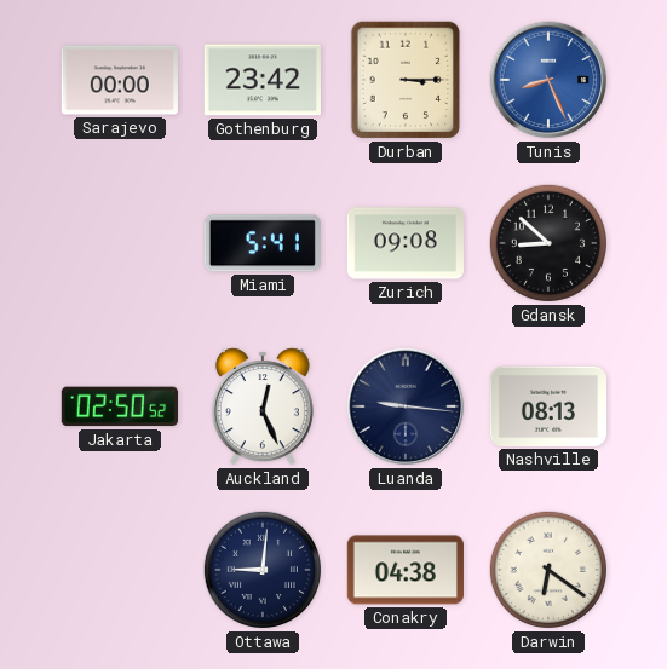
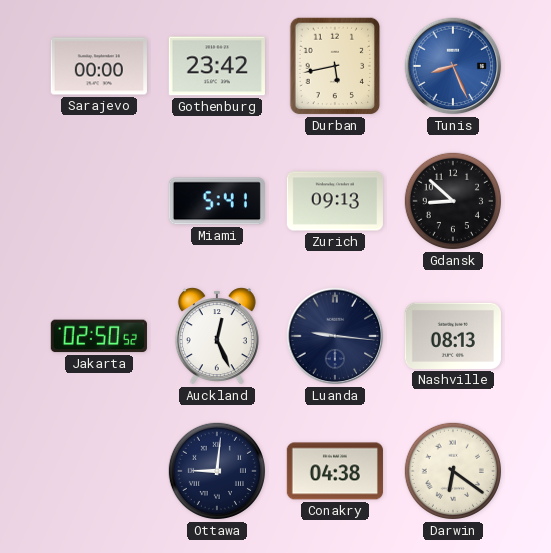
Durban: 3:15 -> 5:43
Zurich: 09:08 -> 09:13
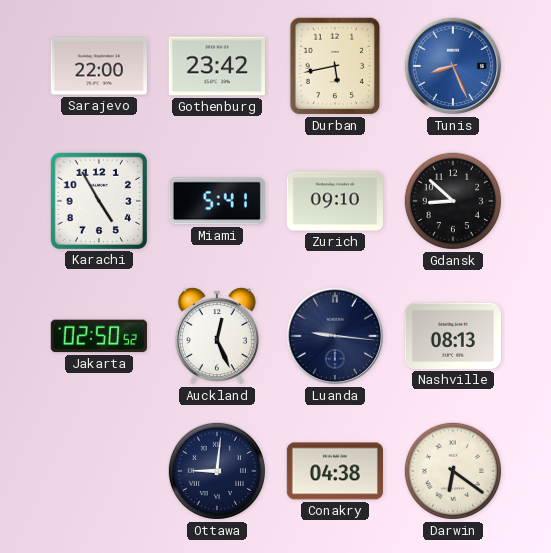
Sarajevo: 00:00 -> 22:00
Karachi: none -> 4:55
Zurich: 09:13 -> 09:10
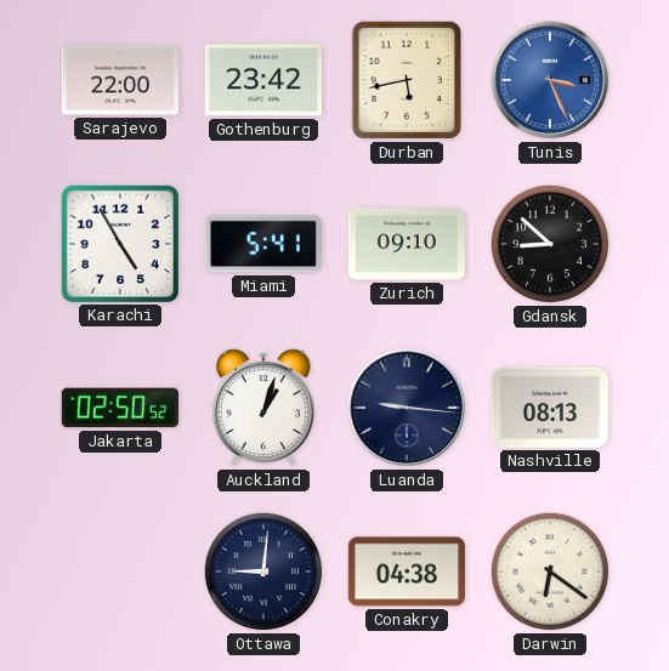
Tunis: 8:26 -> 3:26
Auckland: 12:26 -> 1:03
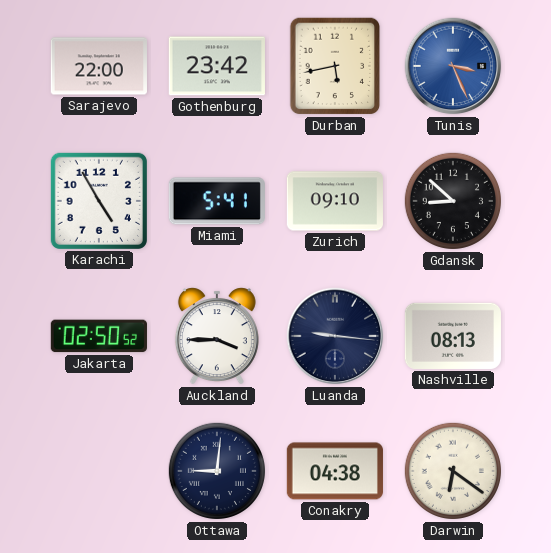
Auckland: 1:03 -> 3:45
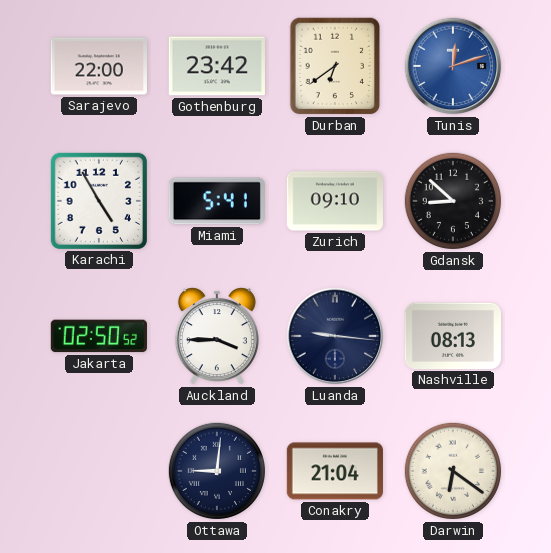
Durban: 5:43 -> 6:39
Tunis: 3:26 -> 12:12
Conakry: 04:38 -> 21:04
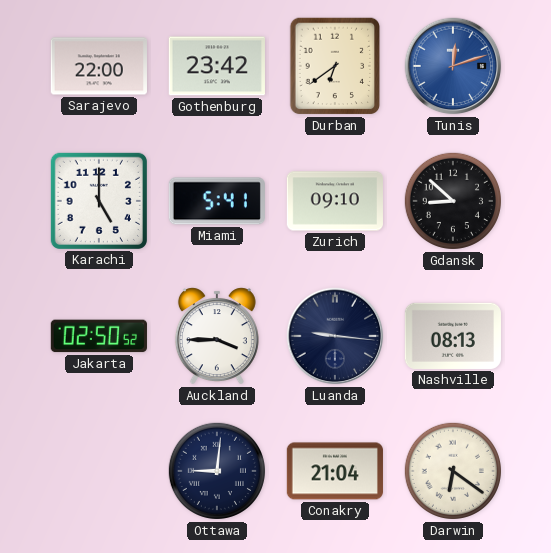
Karachi: 4:55 -> 5:00
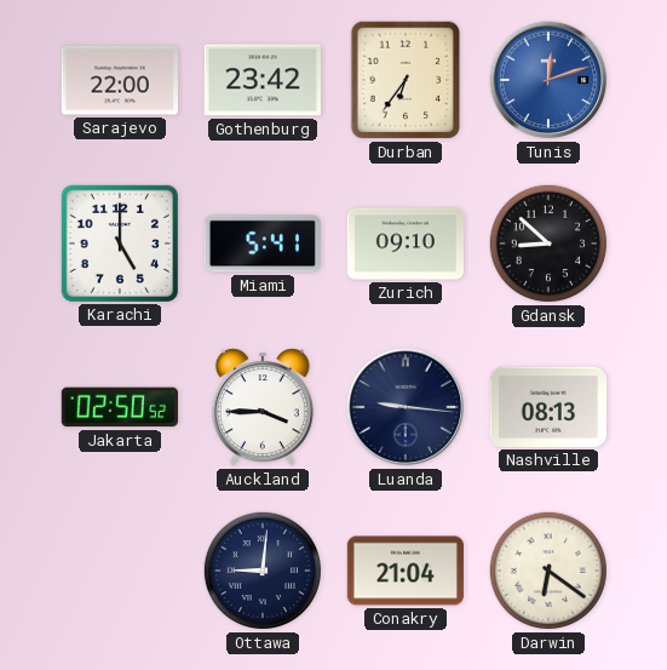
Durban: 6:39 -> 6:36
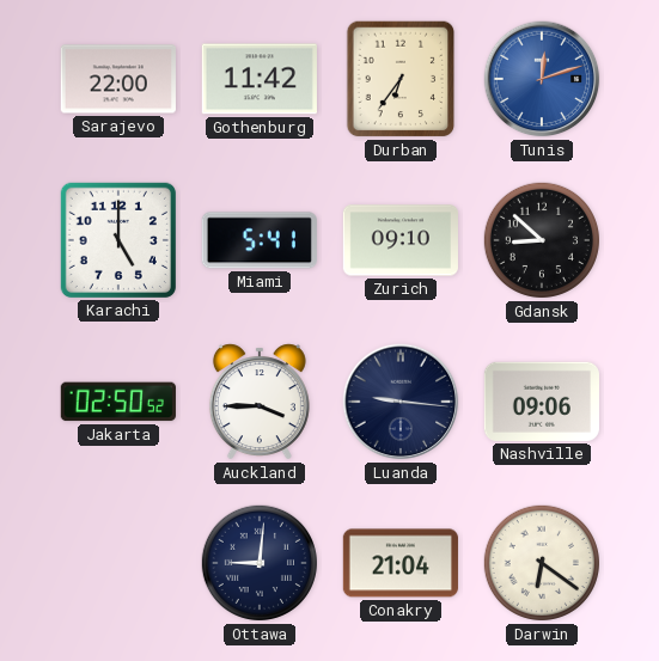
Gothenburg: 23:42 -> 11:42
Nashville: 08:13 -> 09:06
